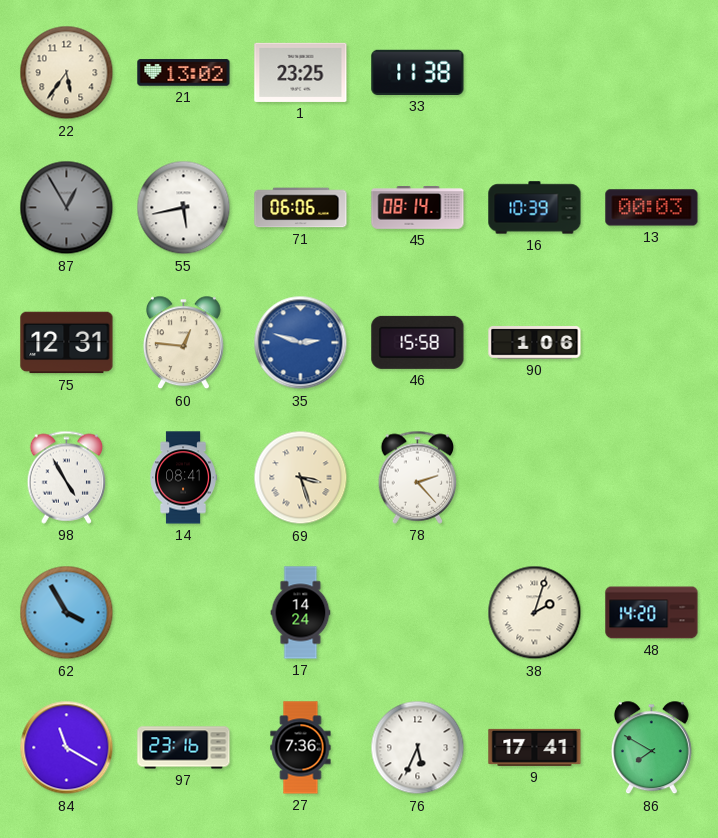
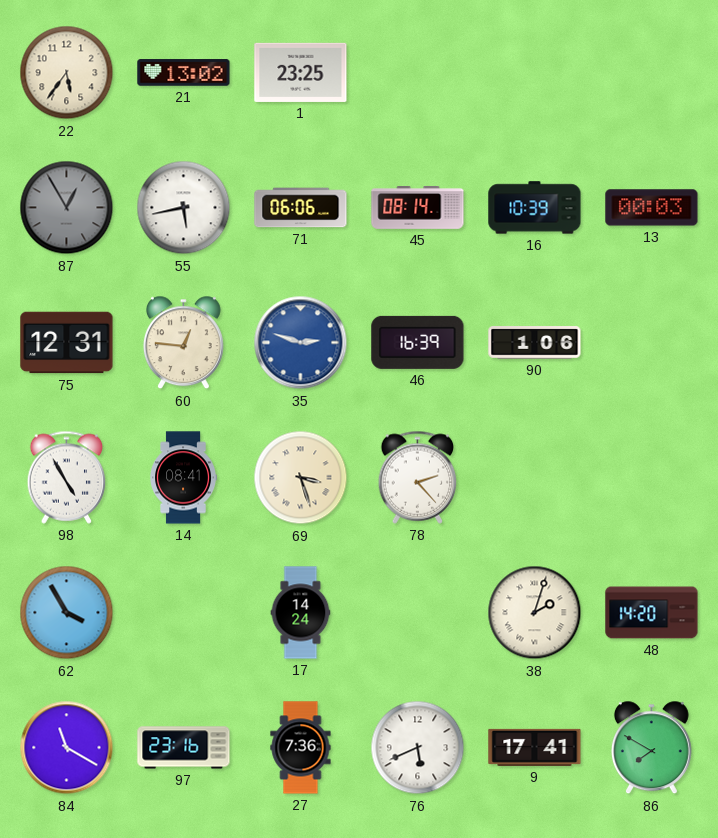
33: 11:38 -> none
46: 15:58 -> 16:39
76: 5:34 -> 5:41
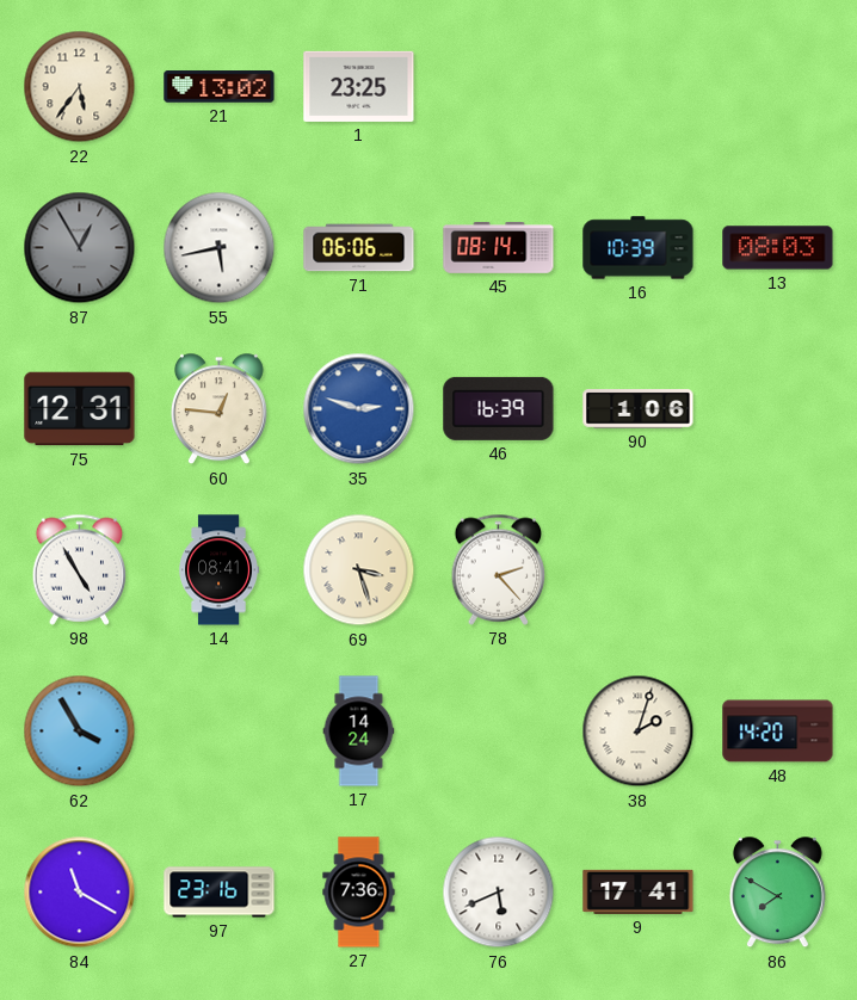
13: 00:03 -> 08:03
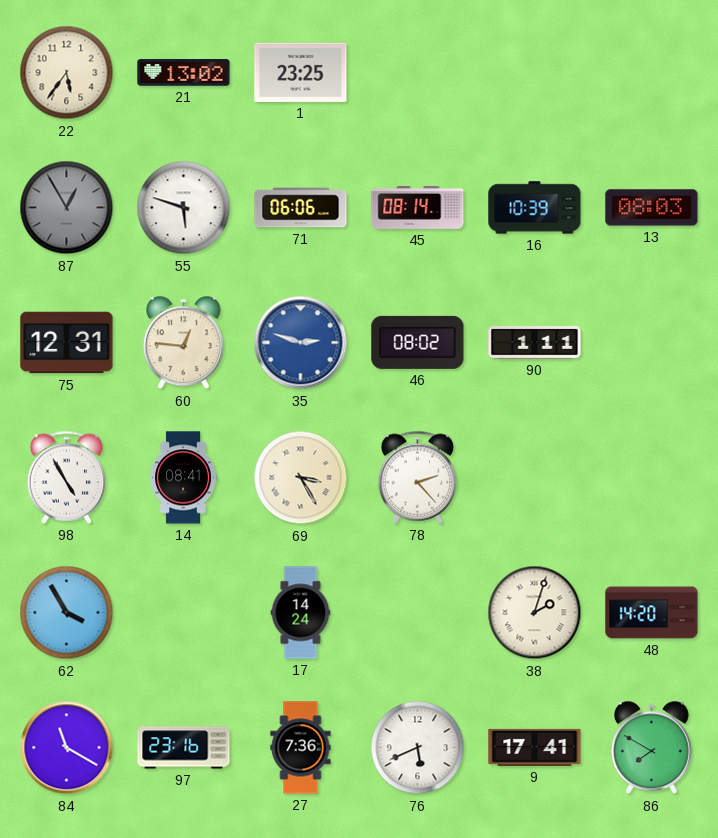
55: 5:43 -> 5:48
46: 16:39 -> 08:02
90: 1:06 -> 1:11
69: 3:27 -> 3:25
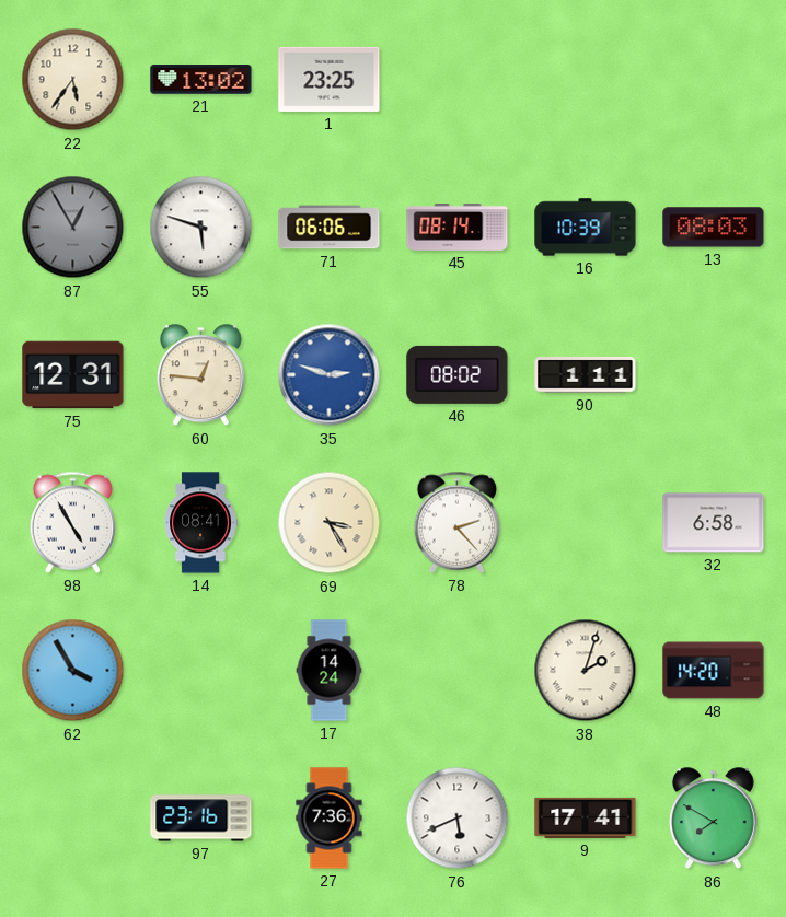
32: none -> 6:58
84: 11:20 -> none
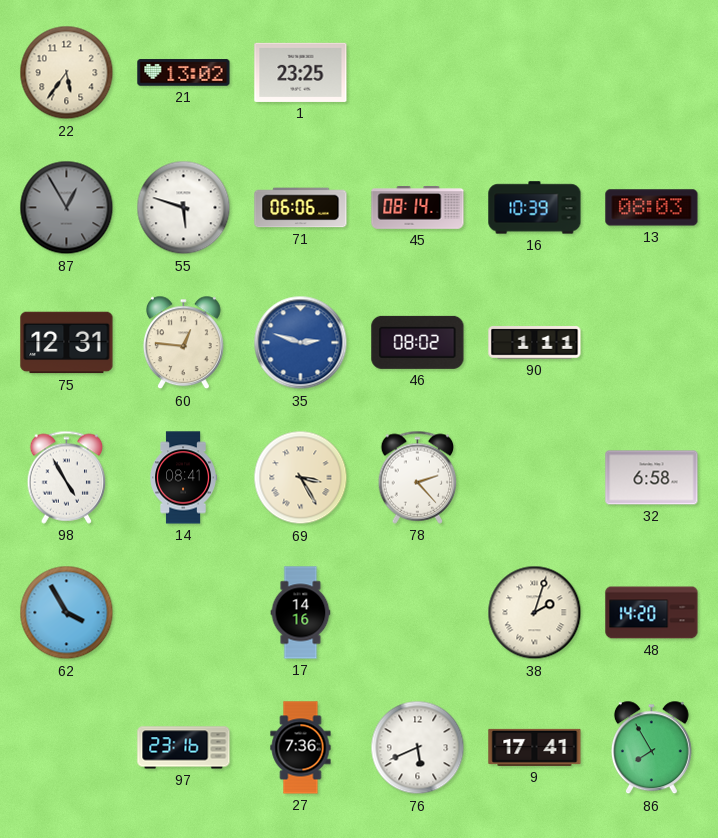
17: 14:24 -> 14:16
86: 7:50 -> 7:55
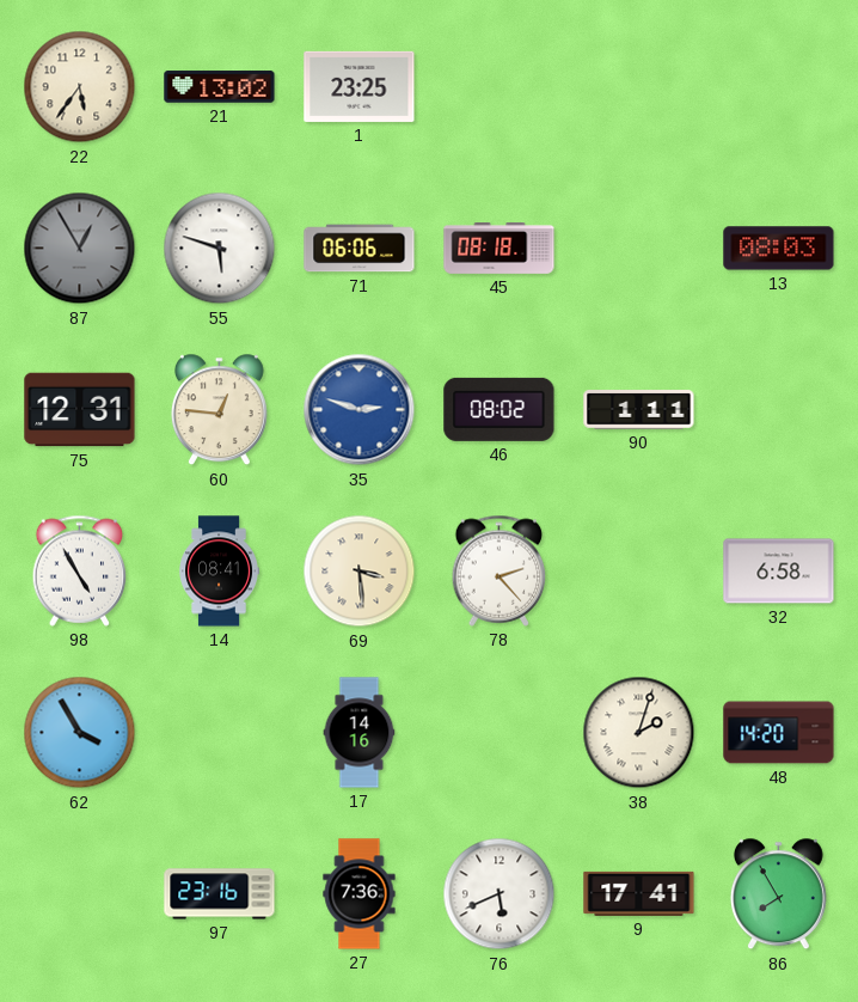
45: 08:14 -> 08:18
16: 10:39 -> none
69: 3:25 -> 3:29
